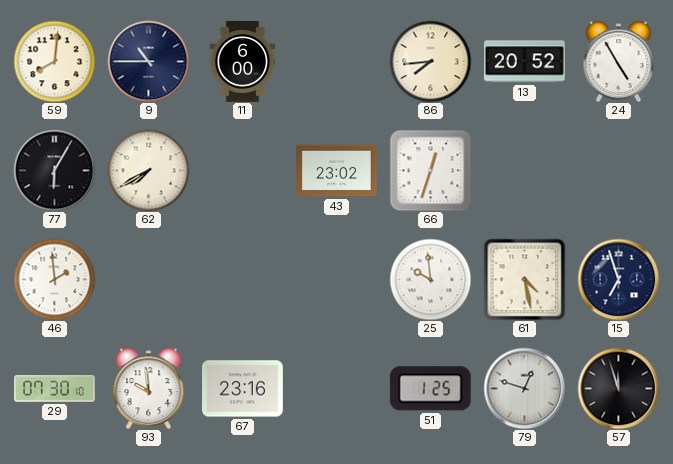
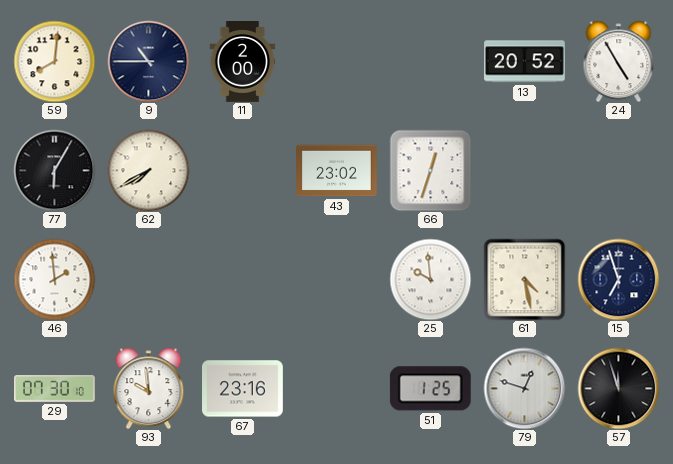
11: 6:00 -> 2:00
86: 7:44 -> none
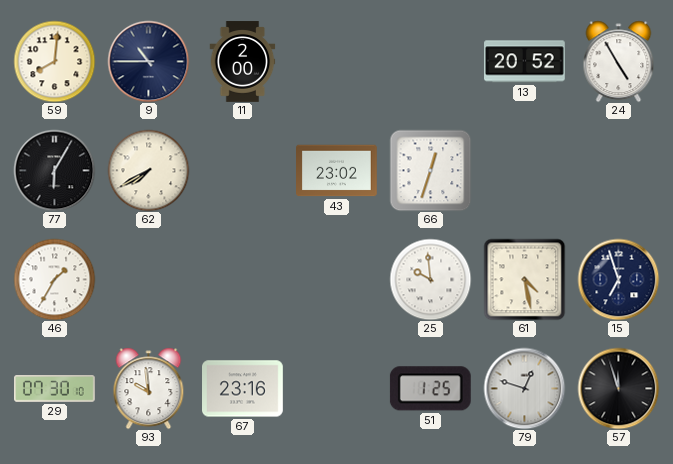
46: 1:59 -> 1:35
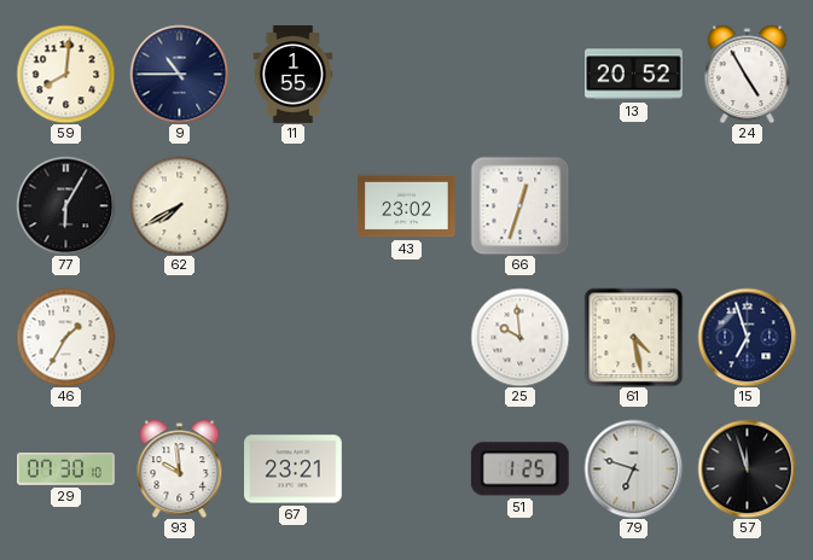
11: 2:00 -> 1:55
67: 23:16 -> 23:21
79: 12:48 -> 6:48
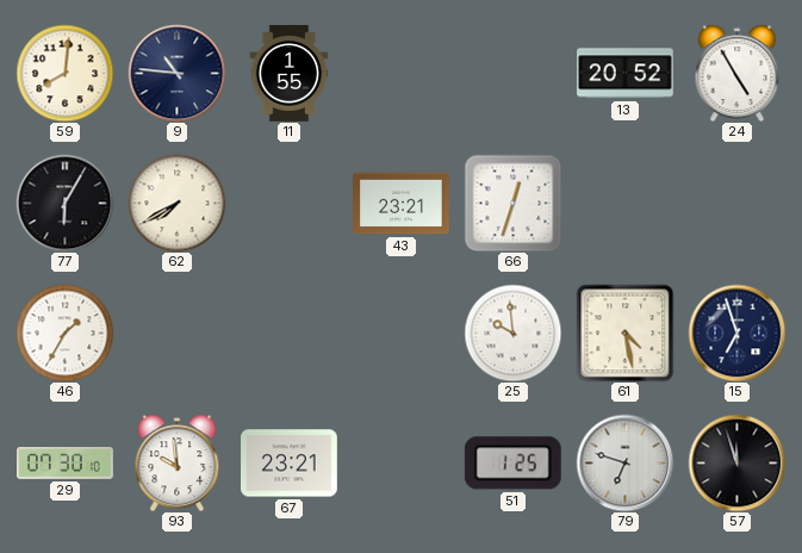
9: 10:45 -> 10:46
43: 23:02 -> 23:21
